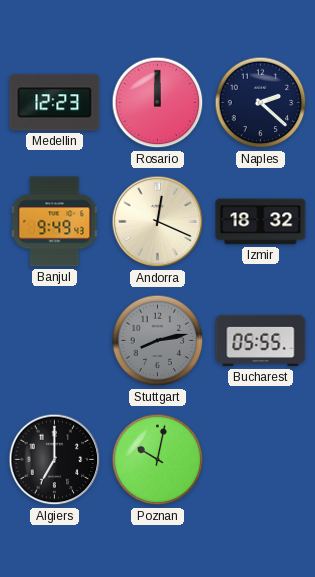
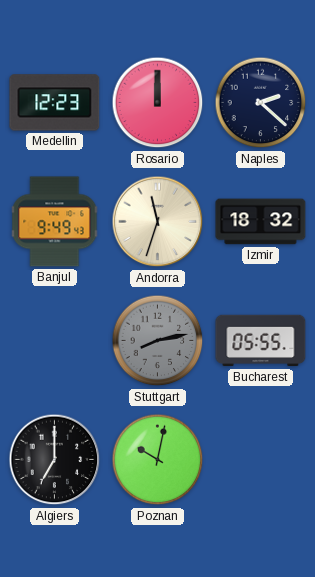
Andorra: 12:19 -> 11:33
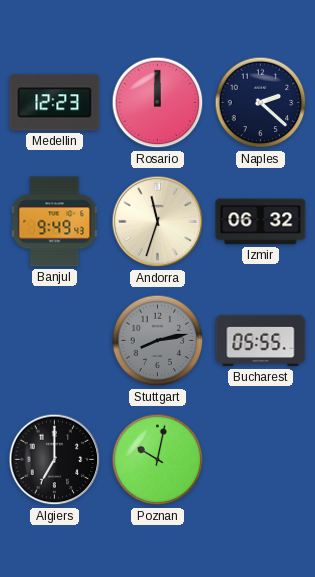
Izmir: 18:32 -> 06:32
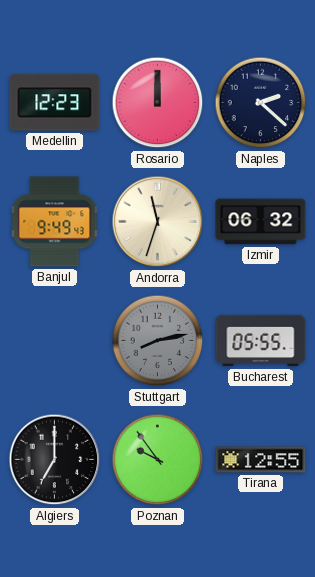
Poznan: 10:02 -> 9:54
Tirana: none -> 12:55
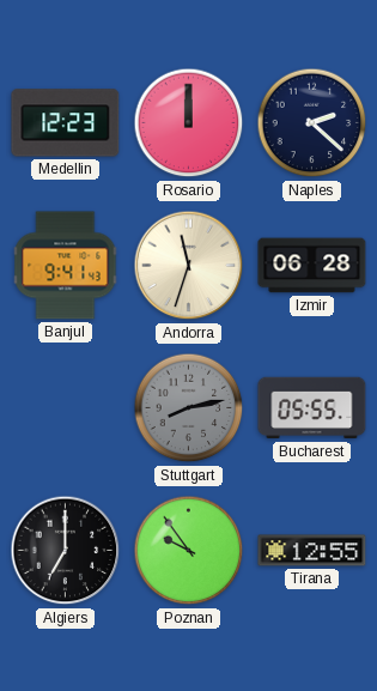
Banjul: 9:49 -> 9:41
Izmir: 06:32 -> 06:28
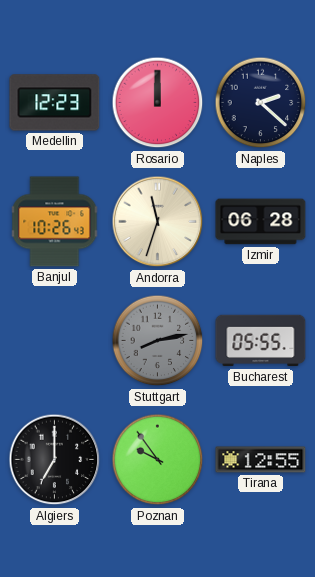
Banjul: 9:41 -> 10:26
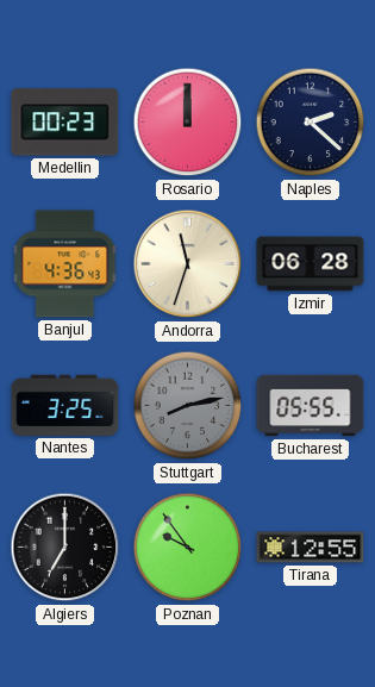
Medellin: 12:23 -> 00:23
Banjul: 10:26 -> 4:36
Nantes: none -> 3:25
